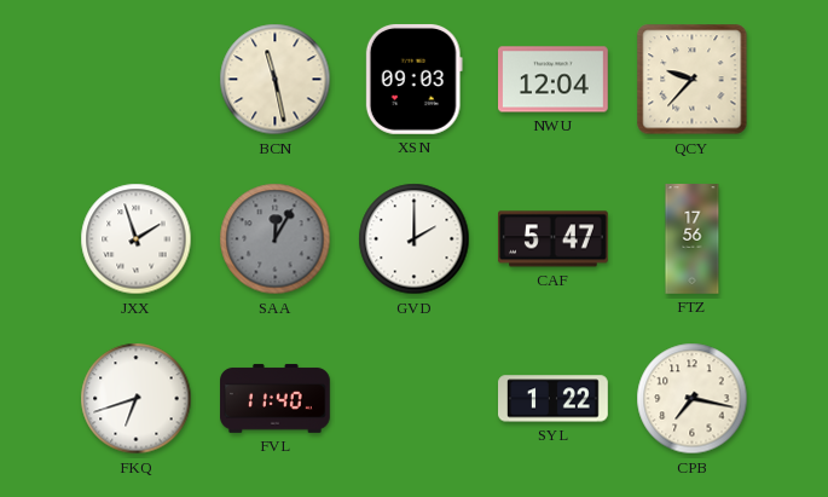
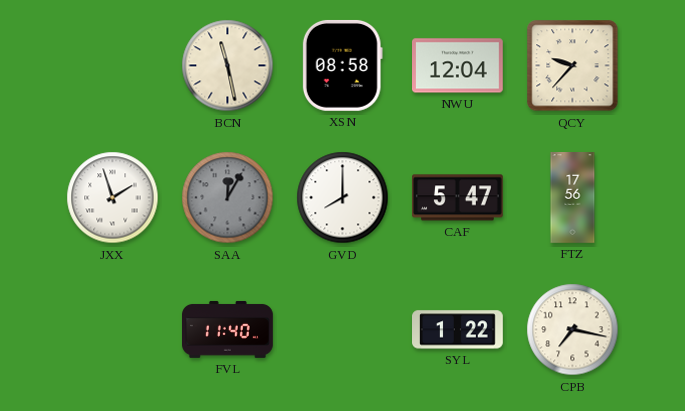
XSN: 09:03 -> 08:58
GVD: 2:00 -> 8:00
FKQ: 6:42 -> none
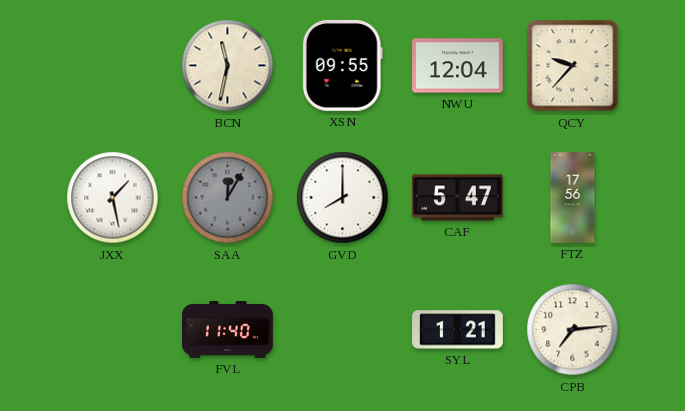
BCN: 11:28 -> 11:32
XSN: 08:58 -> 09:55
JXX: 1:57 -> 1:28
SYL: 1:22 -> 1:21
CPB: 7:17 -> 7:14
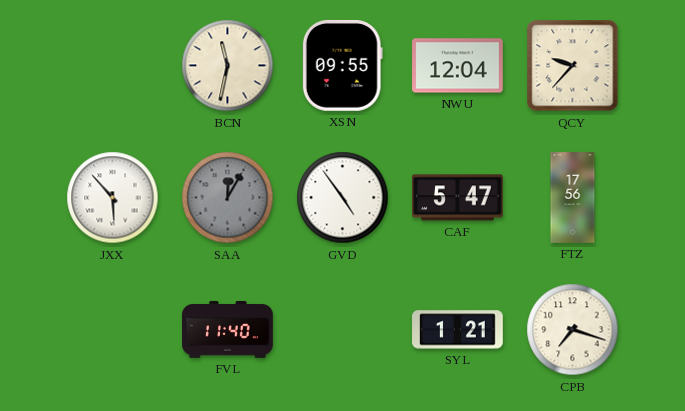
JXX: 1:28 -> 5:53
GVD: 8:00 -> 4:54
CPB: 7:14 -> 7:18
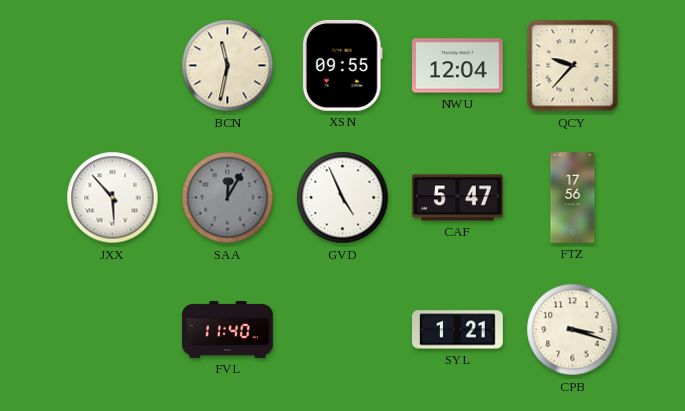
GVD: 4:54 -> 4:56
CPB: 7:18 -> 3:18
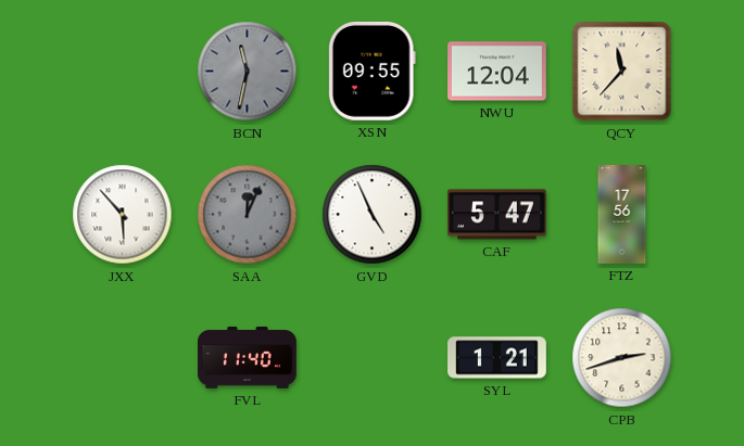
BCN dial: cream -> grey
QCY: 9:37 -> 11:37
SAA: 12:05 -> 12:04
CPB: 3:18 -> 2:42
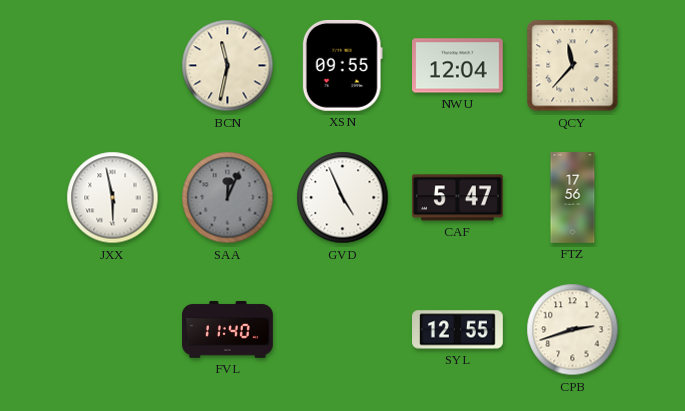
BCN dial: grey -> cream
JXX: 5:53 -> 5:58
SYL: 1:21 -> 12:55
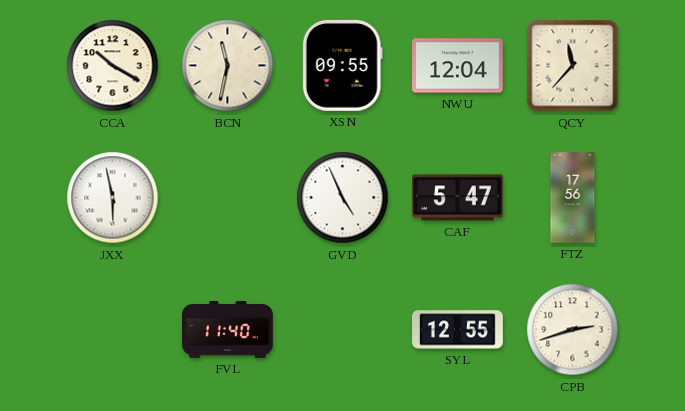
CCA: none -> 10:20
SAA: 12:04 -> none
